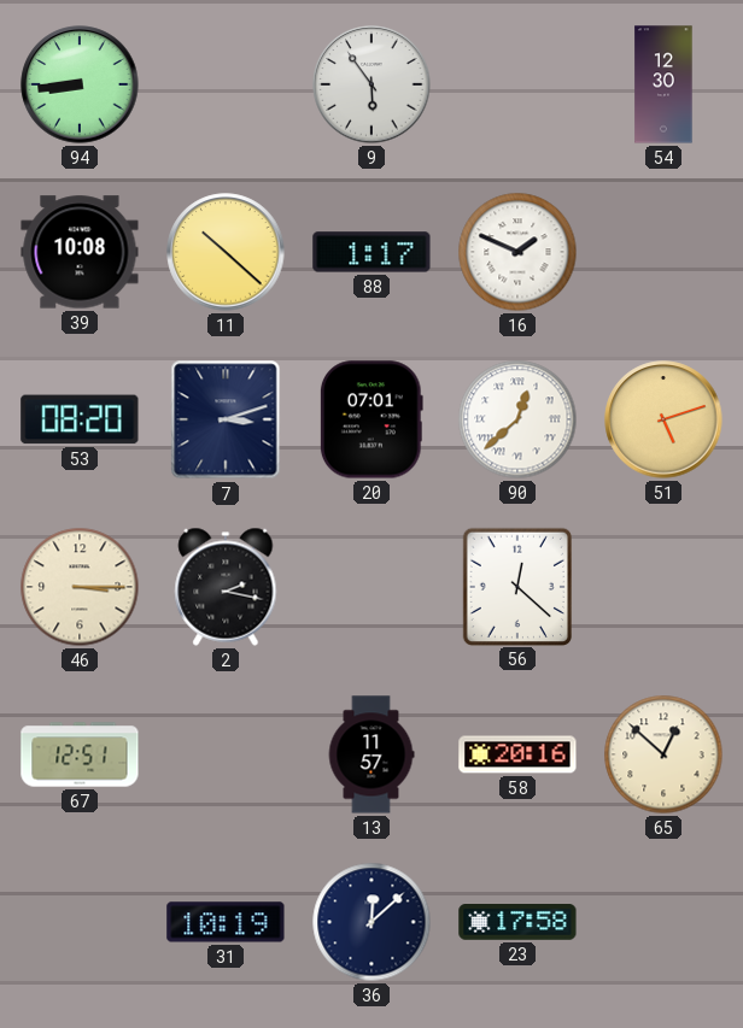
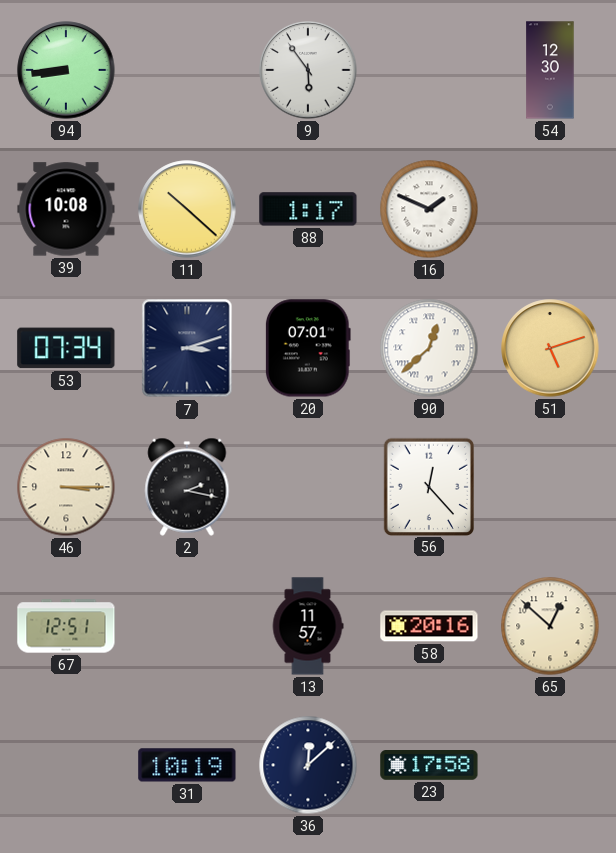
53: 08:20 -> 07:34
56: 12:22 -> 12:23
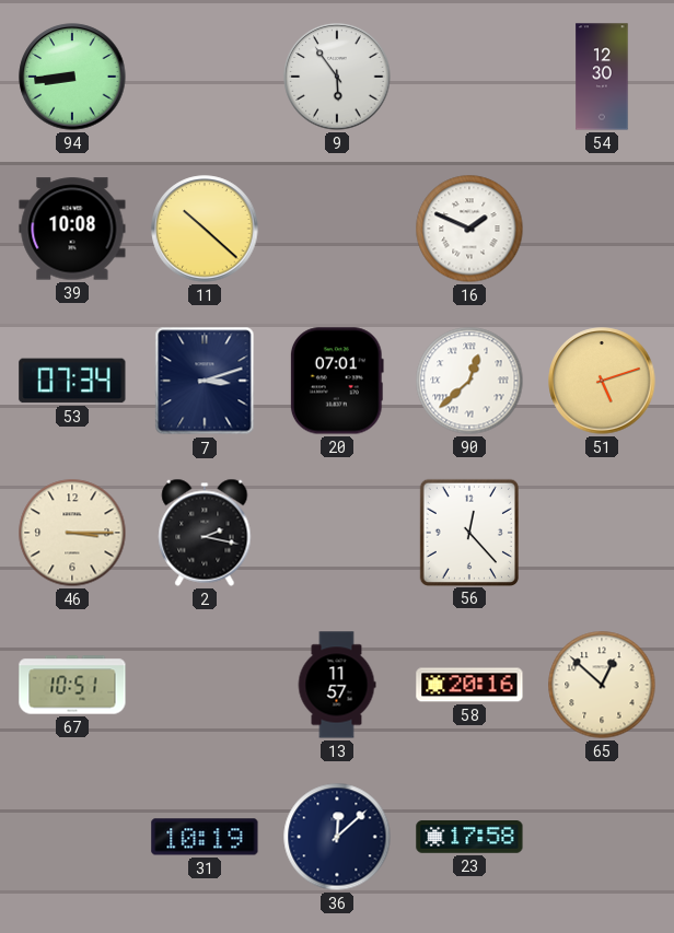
88: 1:17 -> none
67: 12:51 -> 10:51
